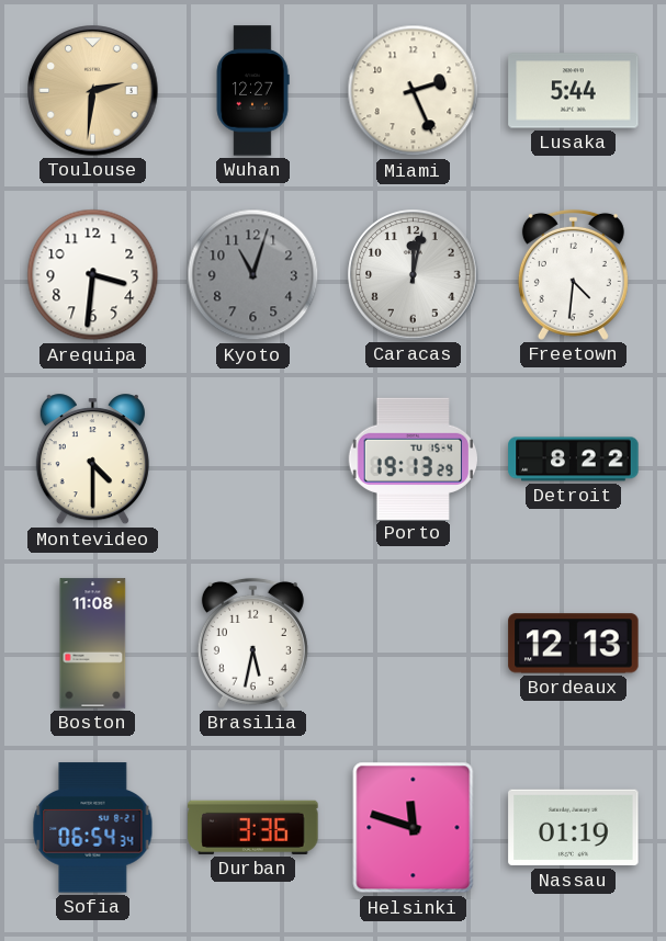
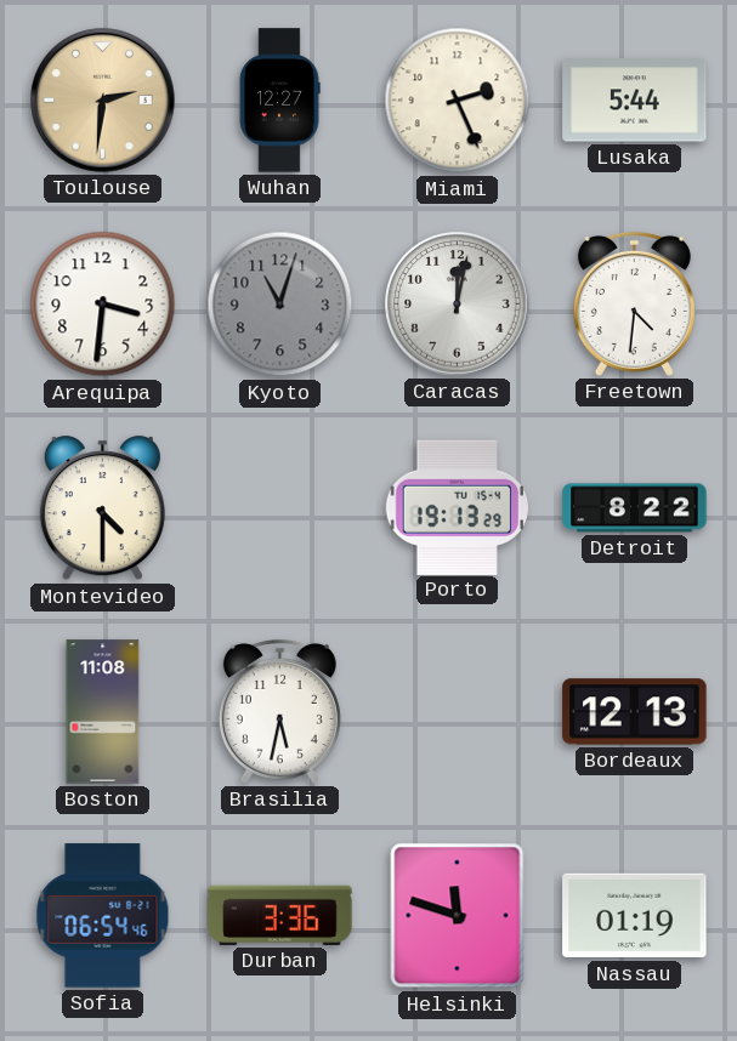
Sofia: 06:54:34 -> 06:54:46
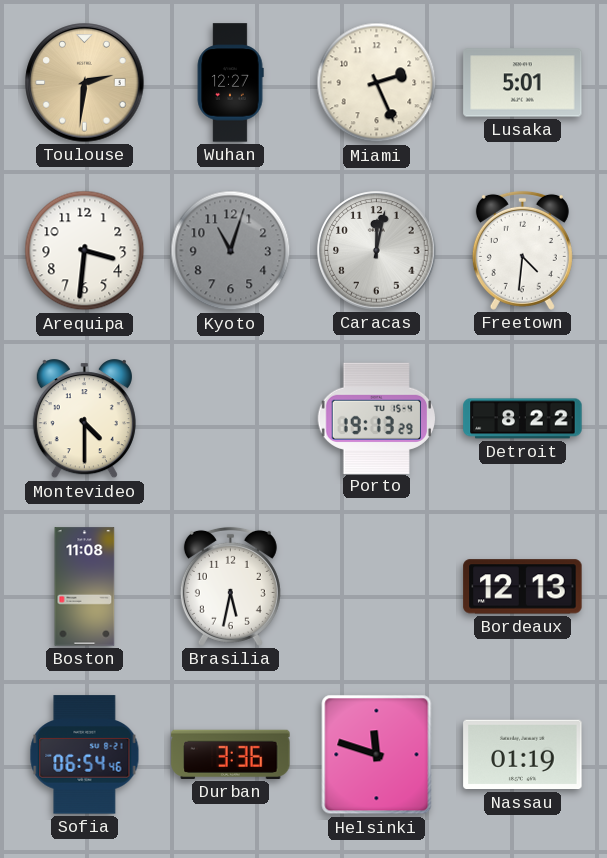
Lusaka: 5:44 -> 5:01
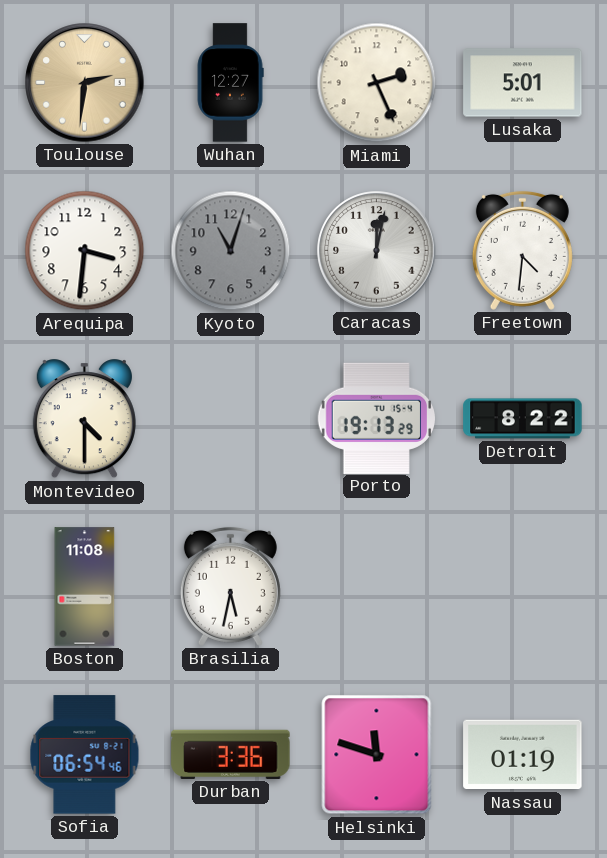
Bordeaux: 12:13 -> none
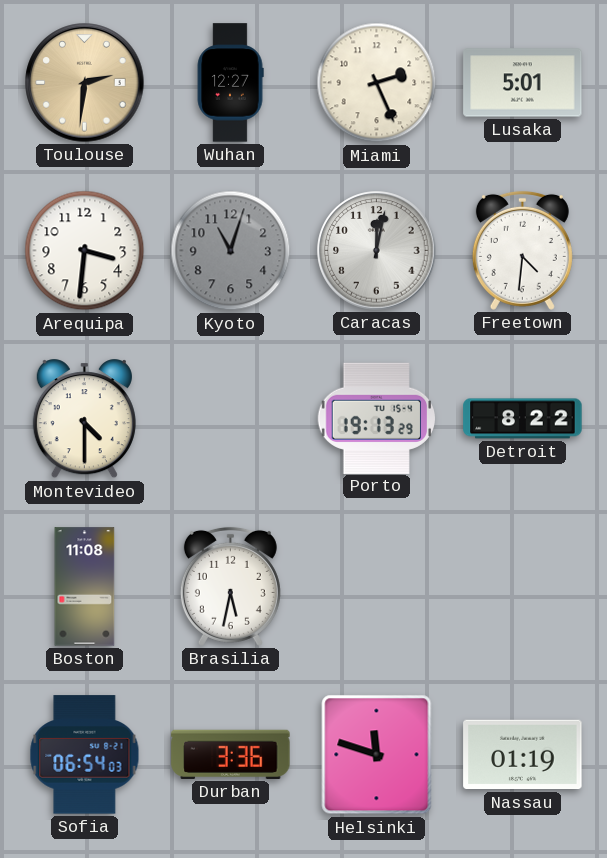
Sofia: 06:54:46 -> 06:54:03
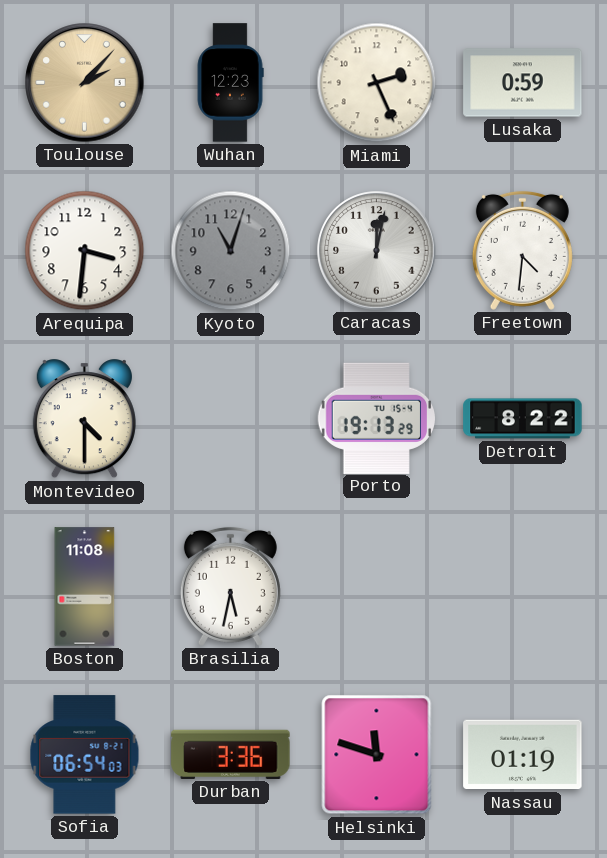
Toulouse: 2:31 -> 2:07
Wuhan: 12:27 -> 12:23
Lusaka: 5:01 -> 0:59
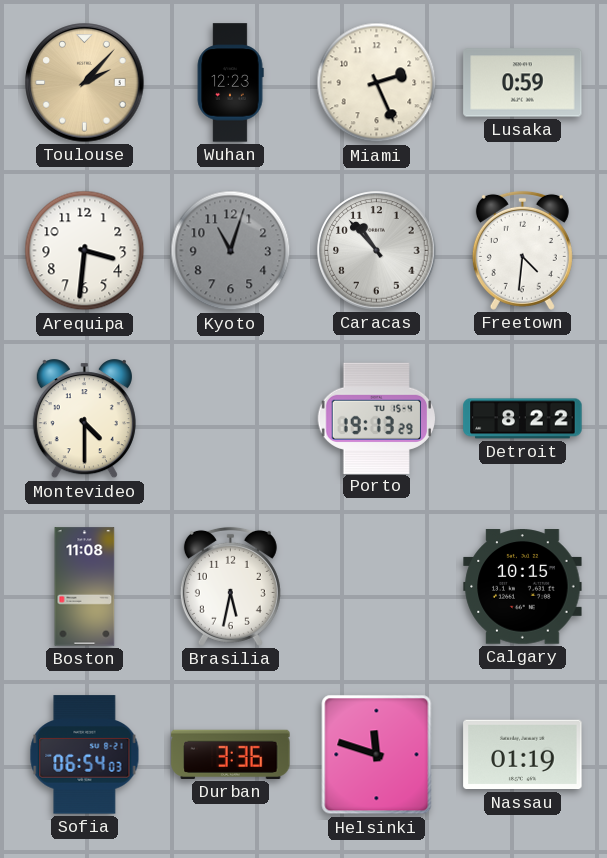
Caracas: 12:02 -> 10:53
Calgary: none -> 10:15
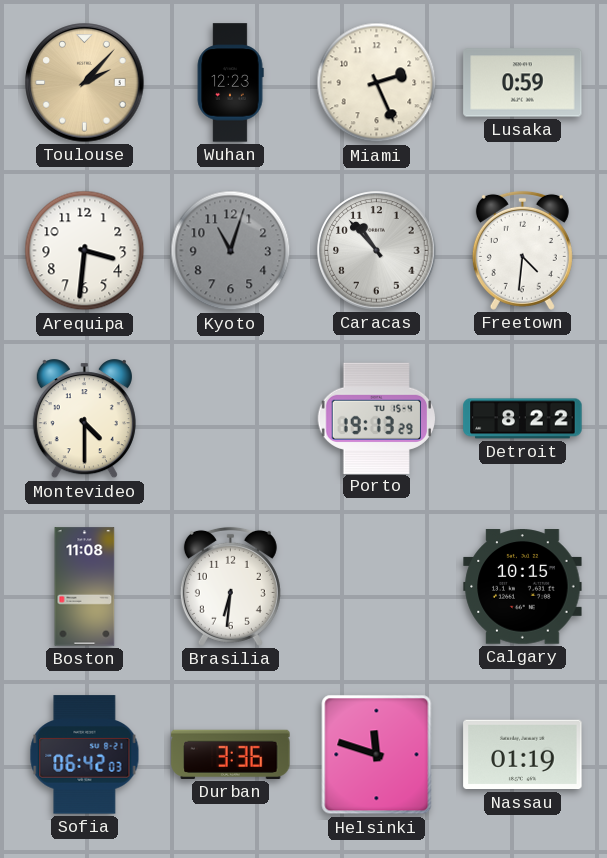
Brasilia: 5:32 -> 6:31
Sofia: 06:54 -> 06:42
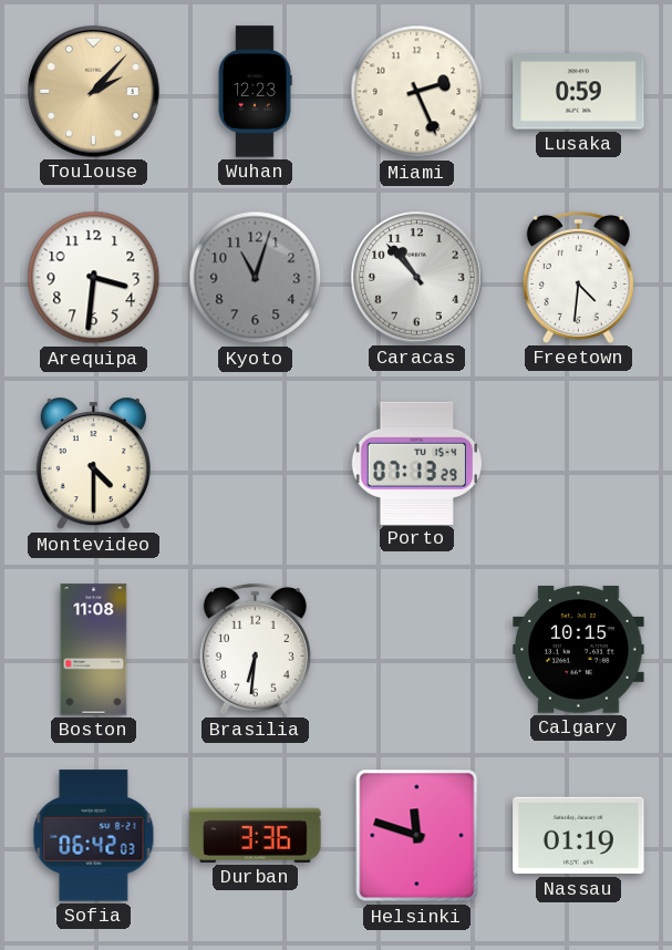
Porto: 19:13 -> 07:13
Detroit: 8:22 -> none
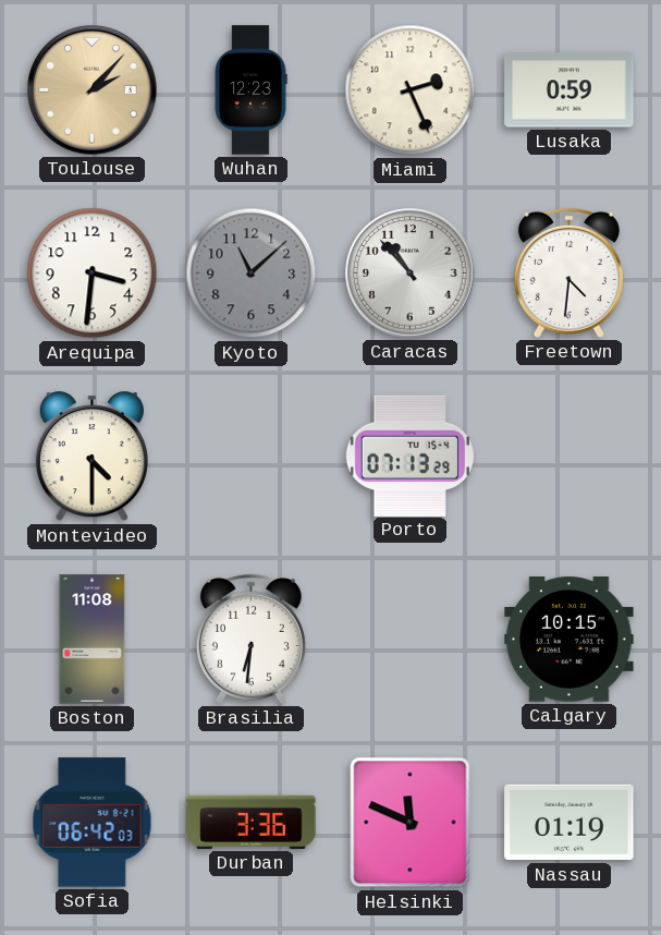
Kyoto: 11:03 -> 11:08
Helsinki: 11:48 -> 11:49
